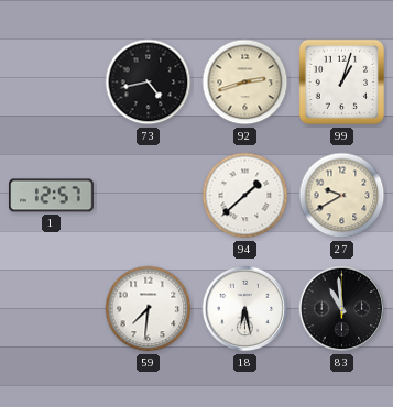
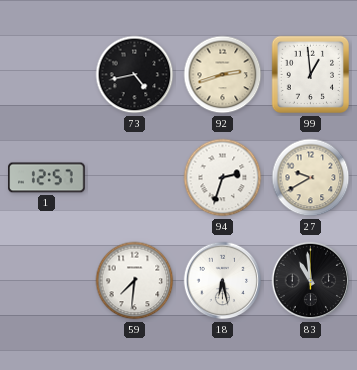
99: 1:03 -> 12:59
94: 1:38 -> 2:33
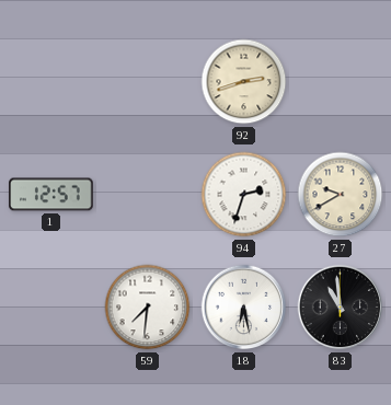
73: 4:43 -> none
99: 12:59 -> none
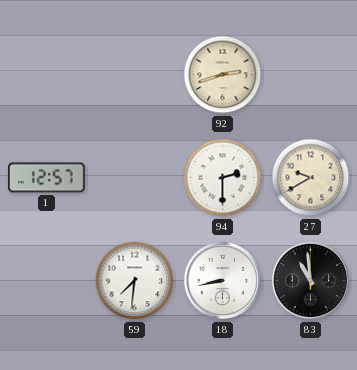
94: 2:33 -> 2:30
18: 6:28 -> 8:43
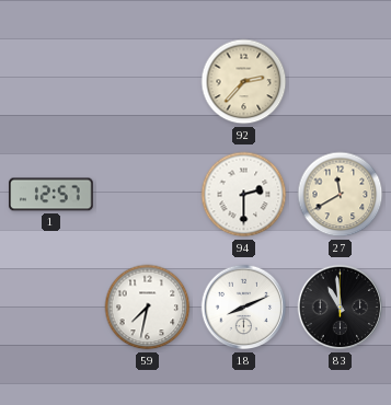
92: 2:42 -> 2:37
27: 9:40 -> 11:40
59: 7:31 -> 7:32
18: 8:43 -> 8:11
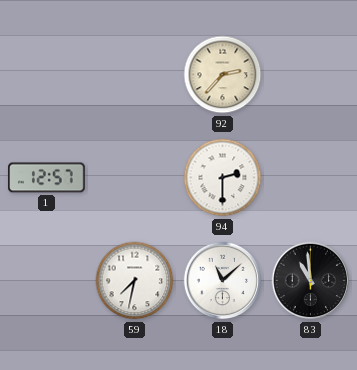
27: 11:40 -> none
18: 8:11 -> 11:08
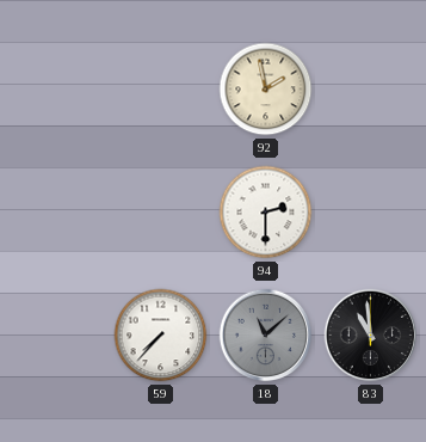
92: 2:37 -> 1:58
1: 12:57 -> none
59: 7:32 -> 7:37
18 dial: white -> grey
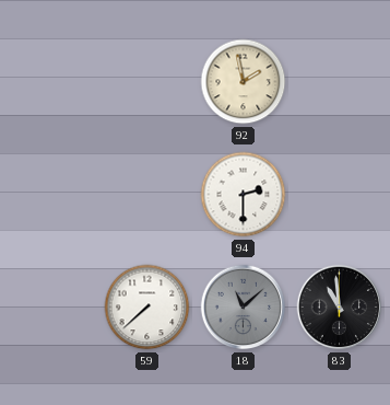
59: 7:37 -> 7:38
